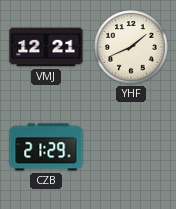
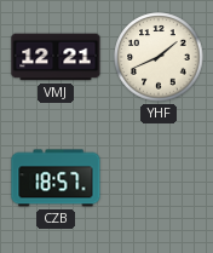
CZB: 21:29 -> 18:57
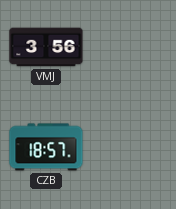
VMJ: 12:21 -> 3:56
YHF: 1:41 -> none
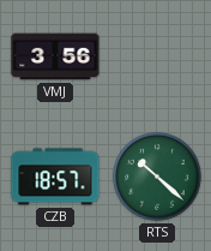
RTS: none -> 10:22
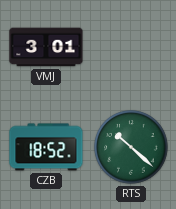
VMJ: 3:56 -> 3:01
CZB: 18:57 -> 18:52
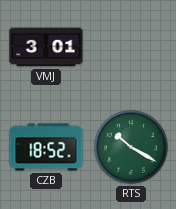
RTS: 10:22 -> 10:20
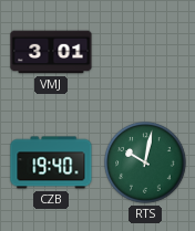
CZB: 18:52 -> 19:40
RTS: 10:20 -> 10:02
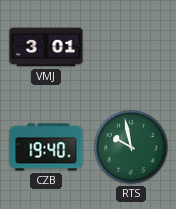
RTS: 10:02 -> 9:58
